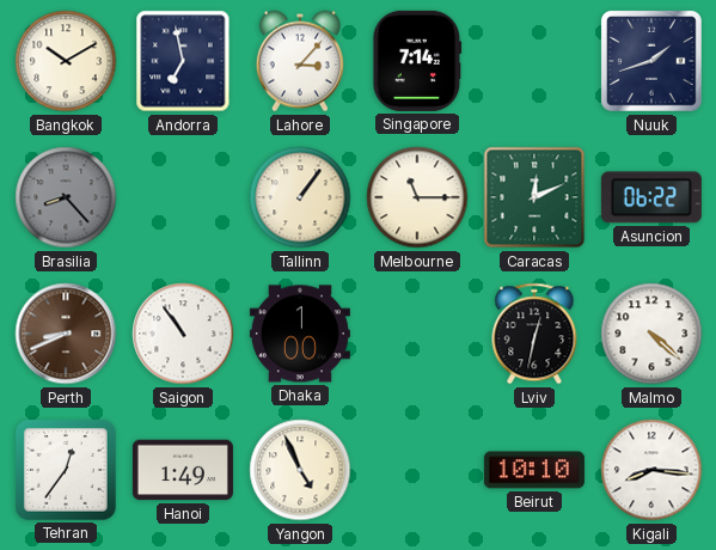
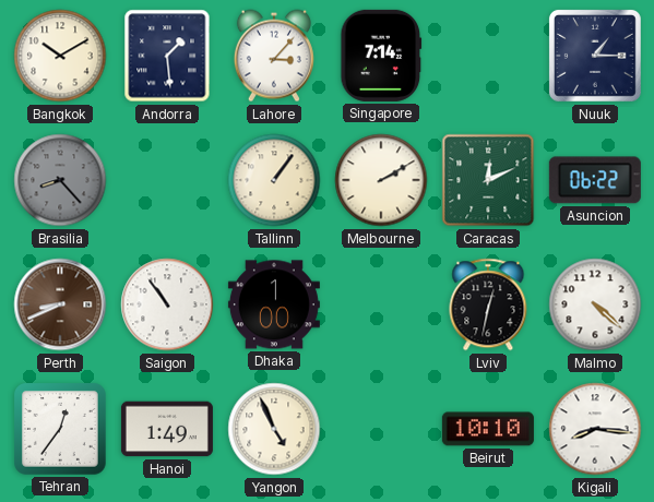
Andorra: 6:58 -> 1:29
Nuuk: 1:42 -> 1:15
Melbourne: 11:15 -> 2:10
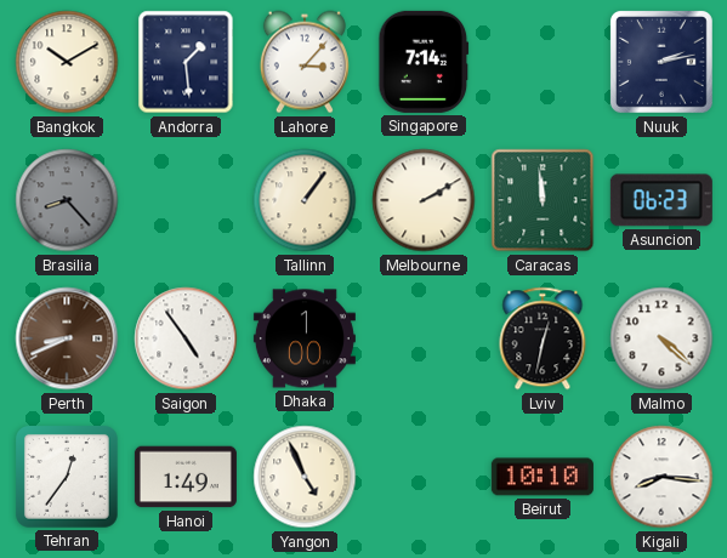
Nuuk: 1:15 -> 2:13
Caracas: 12:11 -> 11:59
Asuncion: 06:22 -> 06:23
Saigon: 10:54 -> 4:54
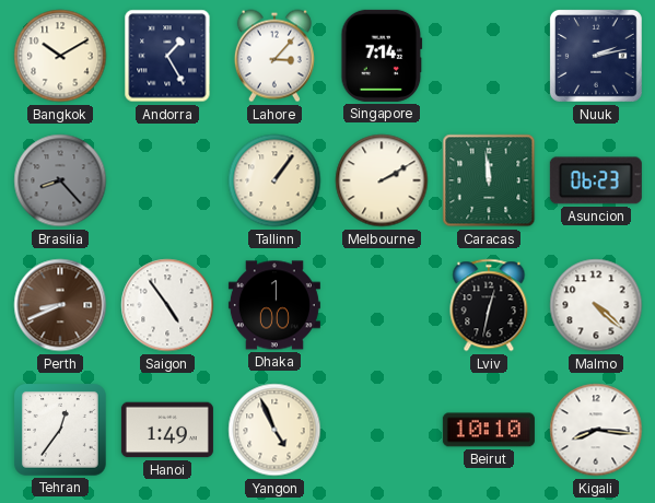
Andorra: 1:29 -> 1:25
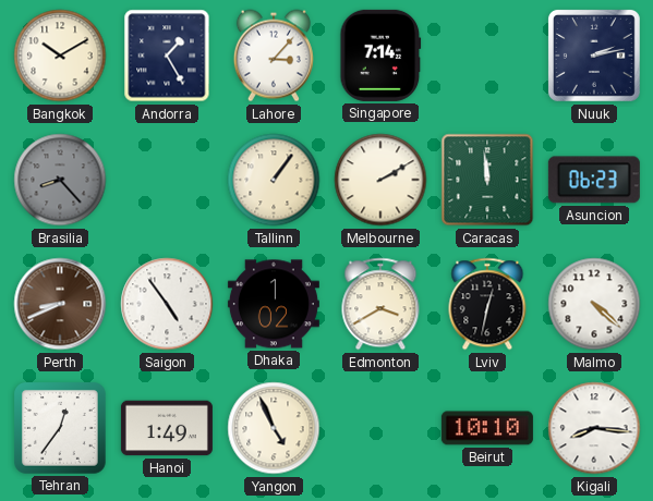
Dhaka: 1:00 -> 1:02
Edmonton: none -> 3:40
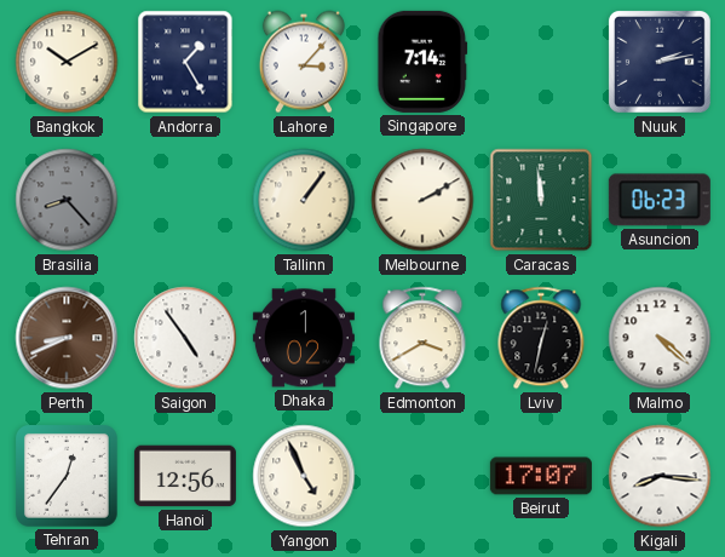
Hanoi: 1:49 -> 12:56
Beirut: 10:10 -> 17:07
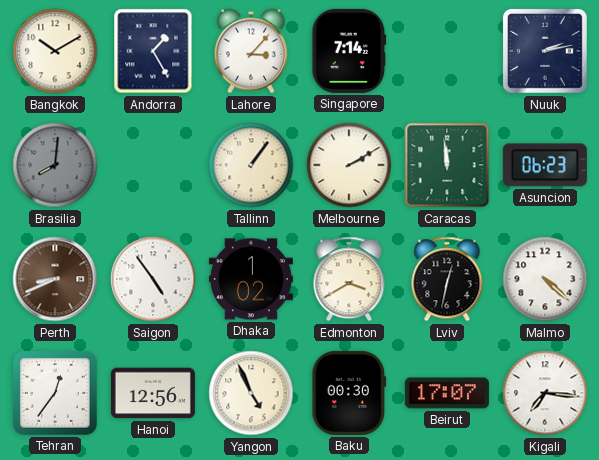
Brasilia: 8:23 -> 8:01
Baku: none -> 00:30
Kigali: 8:16 -> 7:16
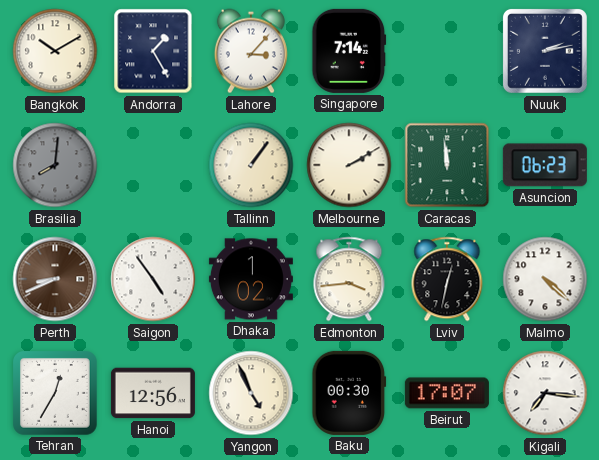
Edmonton: 3:40 -> 3:44
Tehran: 12:36 -> 12:35
